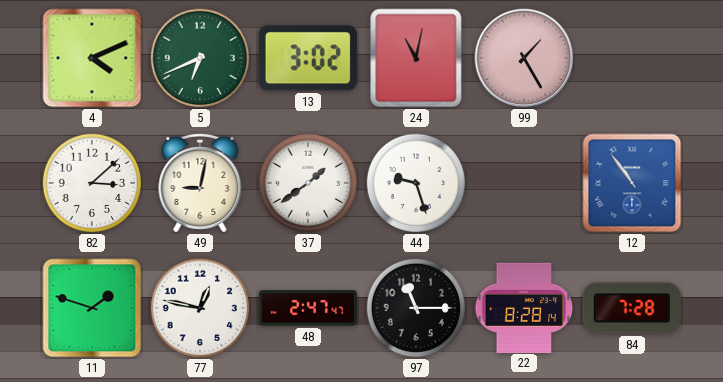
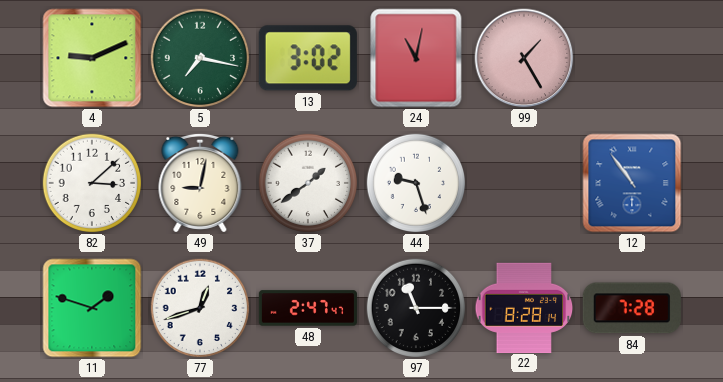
4: 4:11 -> 9:11
5: 6:41 -> 7:17
77: 12:47 -> 12:42
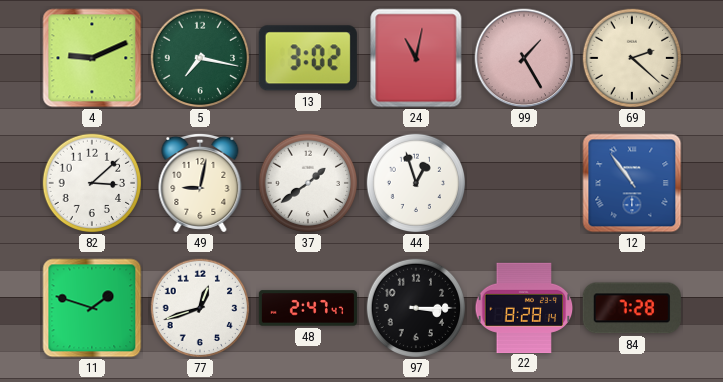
69: none -> 2:22
44: 9:27 -> 12:57
97: 11:15 -> 3:15
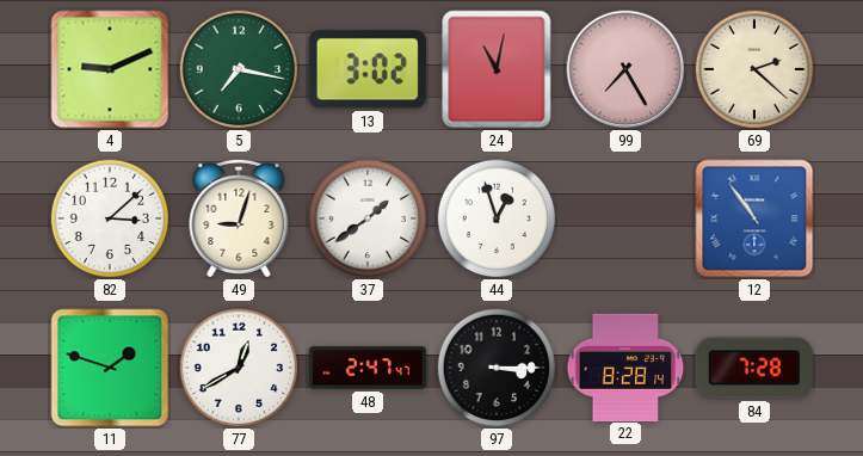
99: 1:25 -> 7:25
49: 9:02 -> 9:03
77: 12:42 -> 12:40
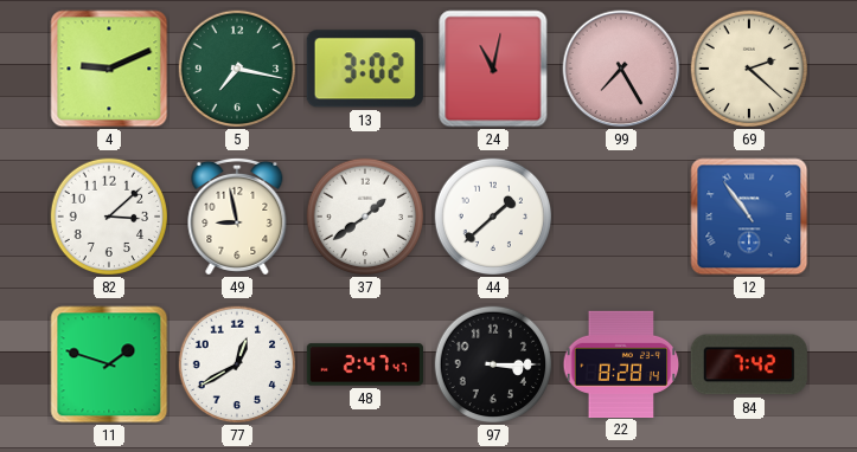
49: 9:03 -> 8:58
44: 12:57 -> 1:38
84: 7:28 -> 7:42
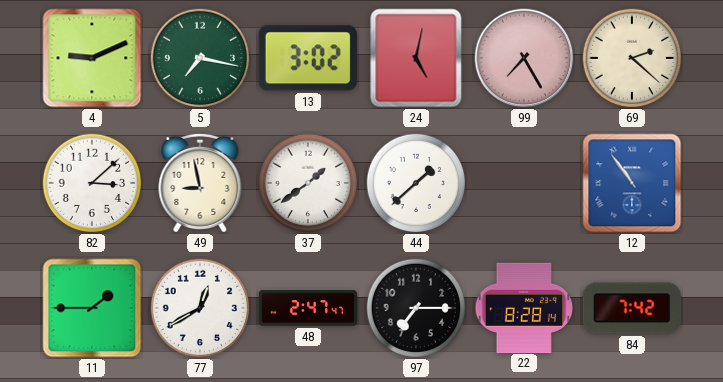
24: 11:02 -> 5:02
11: 1:48 -> 1:45
97: 3:15 -> 7:15
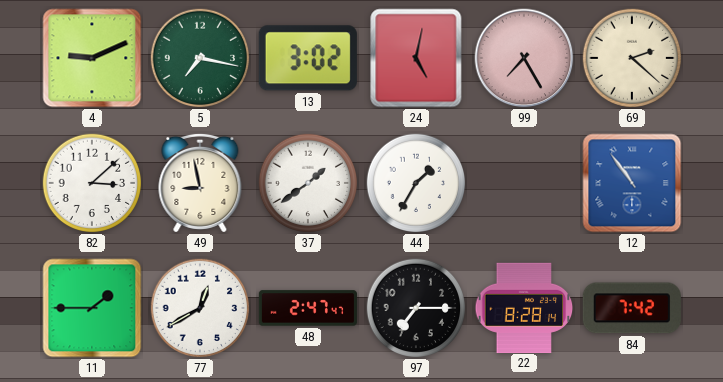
44: 1:38 -> 1:35
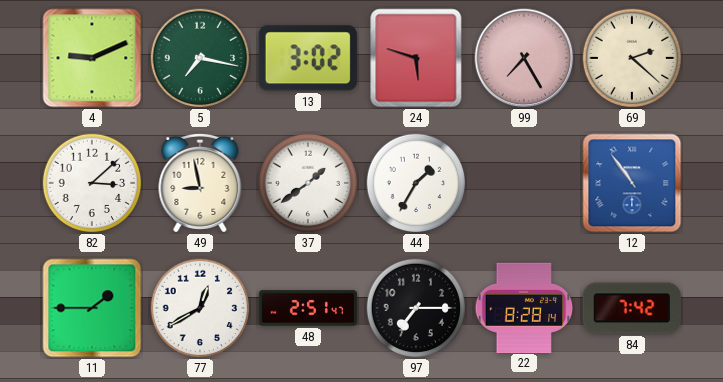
24: 5:02 -> 5:48
48: 2:47 -> 2:51
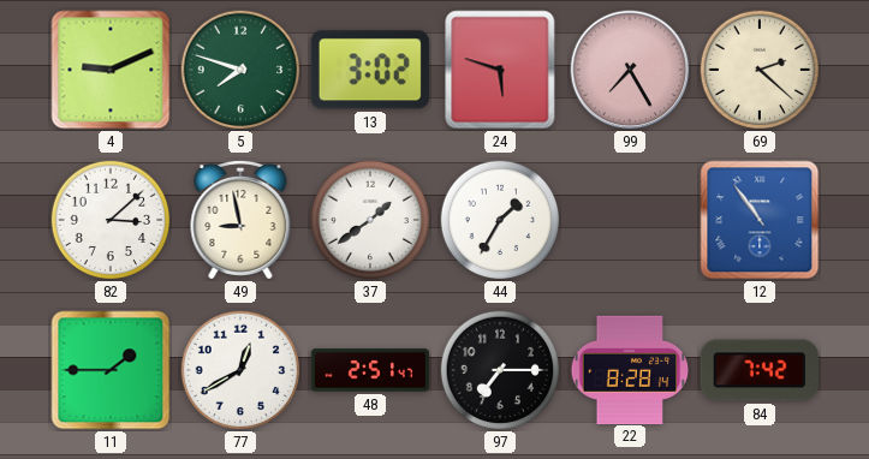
5: 7:17 -> 7:48
